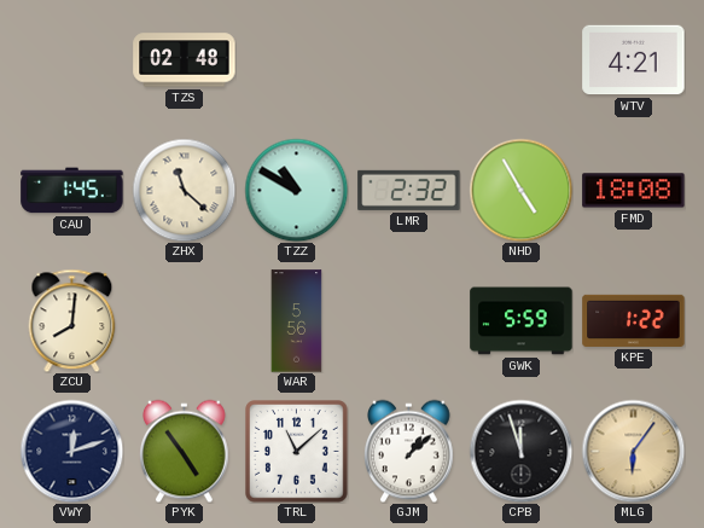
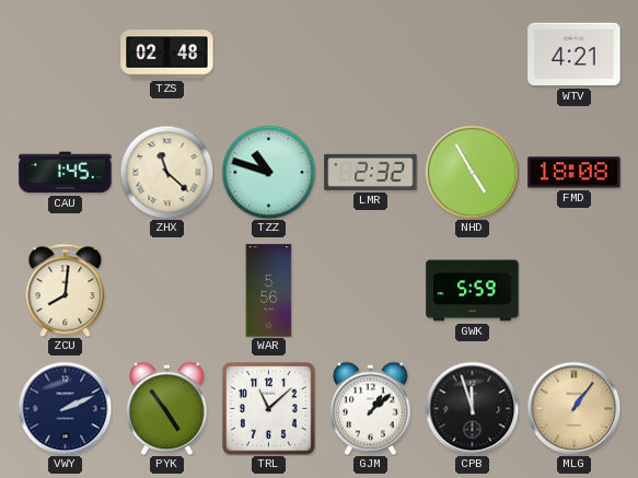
TZZ: 10:50 -> 10:48
KPE: 1:22 -> none
VWY: 12:12 -> 2:11
MLG: 6:06 -> 1:06
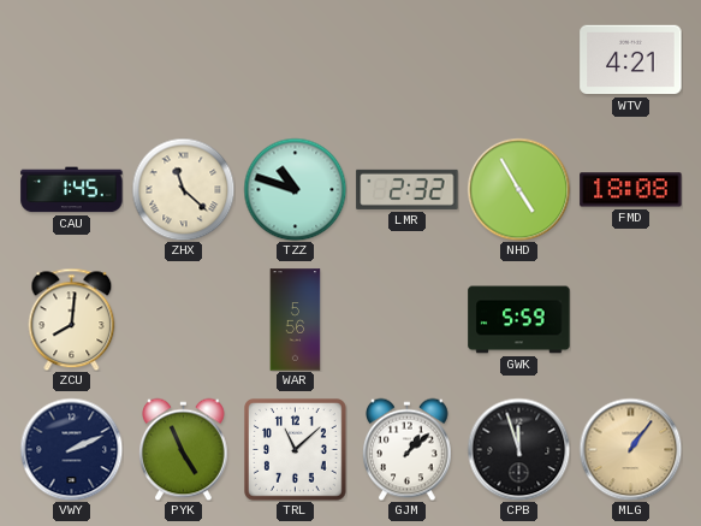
TZS: 02:48 -> none
PYK: 4:54 -> 4:56
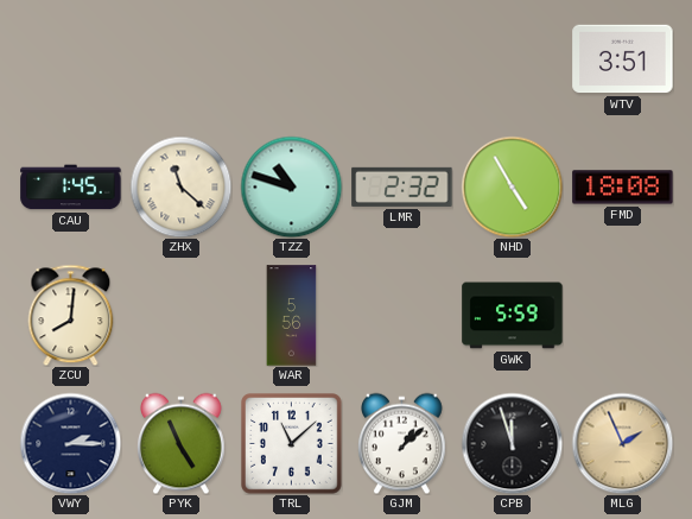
WTV: 4:21 -> 3:51
VWY: 2:11 -> 2:15
MLG: 1:06 -> 1:56
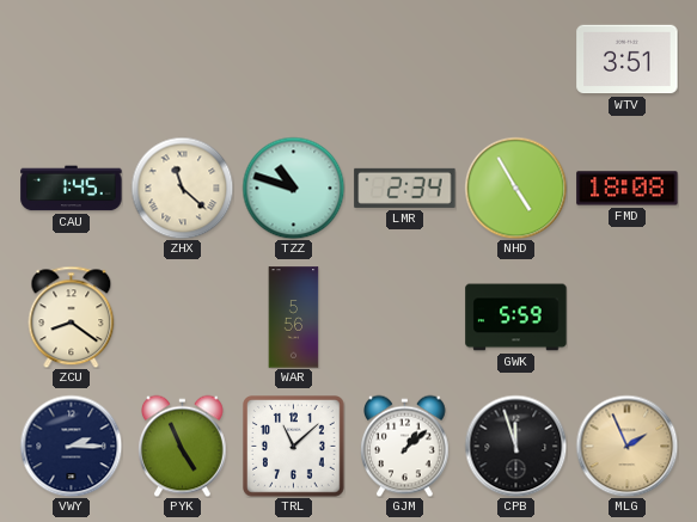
LMR: 2:32 -> 2:34
ZCU: 8:01 -> 8:21
